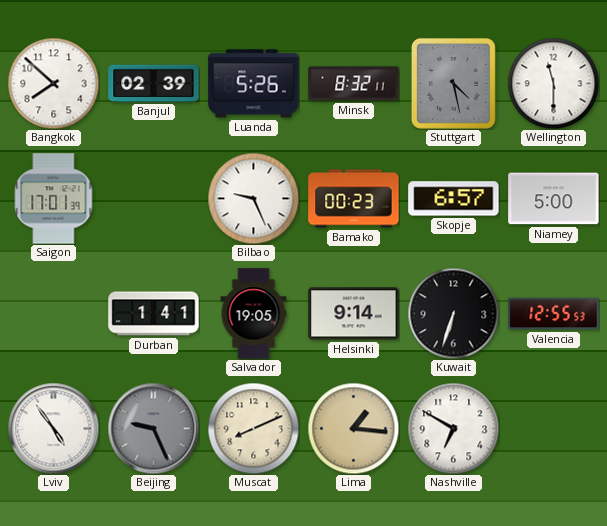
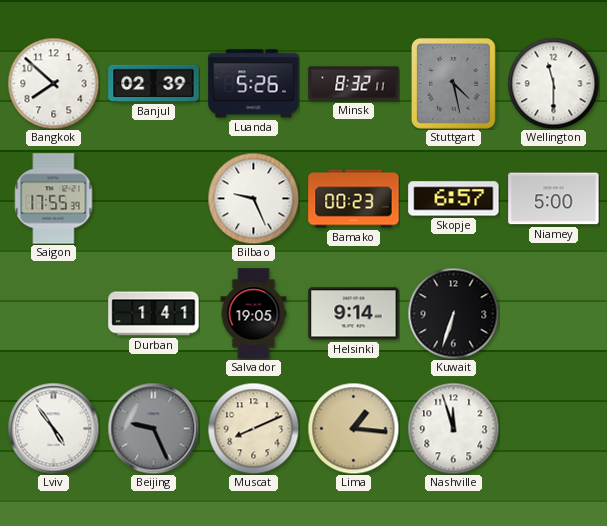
Saigon: 17:01 -> 17:55
Valencia: 12:55 -> none
Nashville: 6:50 -> 11:57
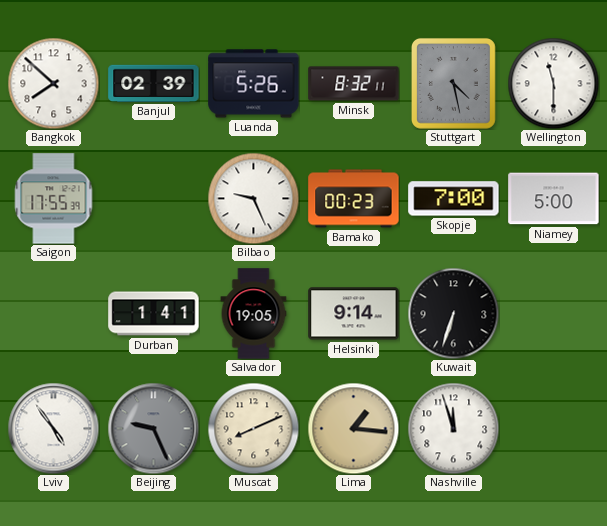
Skopje: 6:57 -> 7:00
